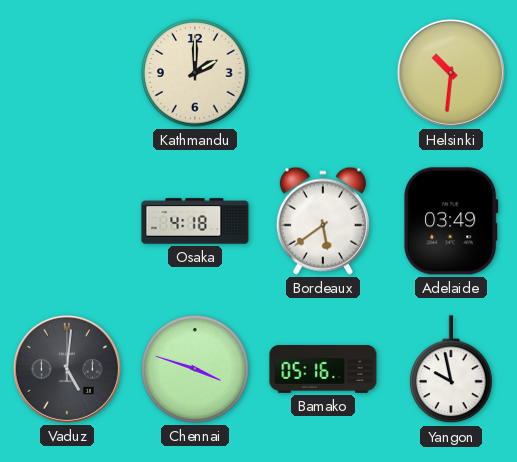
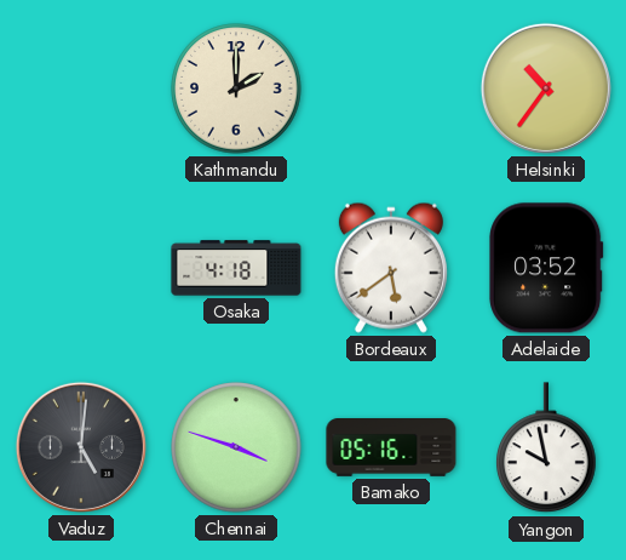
Helsinki: 10:31 -> 10:36
Adelaide: 03:49 -> 03:52
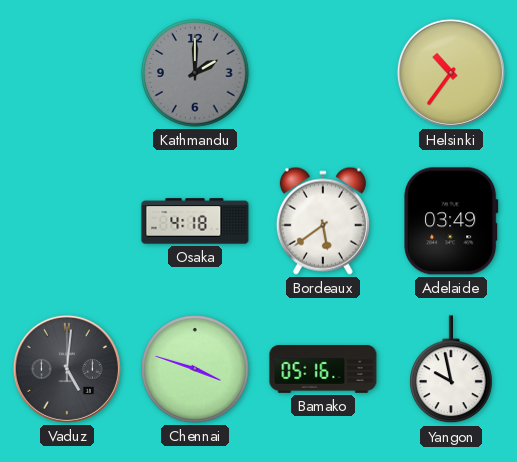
Kathmandu dial: cream -> grey
Adelaide: 03:52 -> 03:49
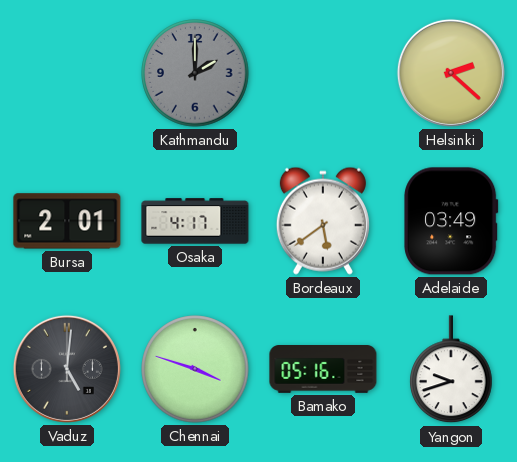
Helsinki: 10:36 -> 2:22
Bursa: none -> 2:01
Osaka: 4:18 -> 4:17
Yangon: 9:58 -> 9:42
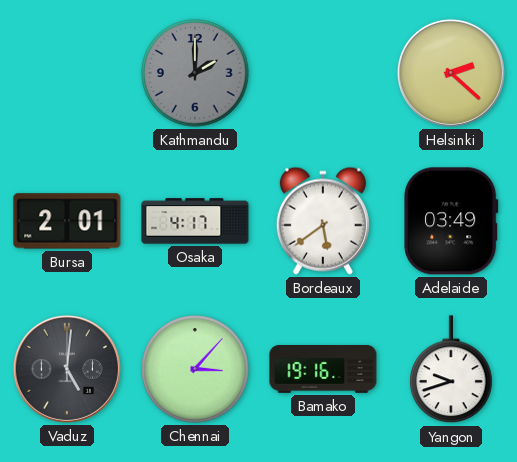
Chennai: 3:48 -> 3:07
Bamako: 05:16 -> 19:16
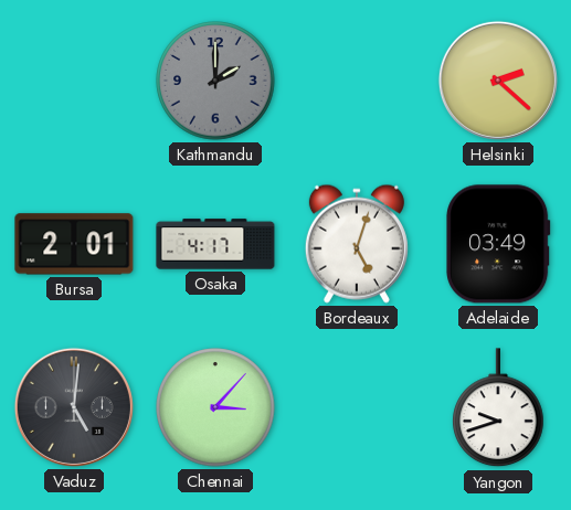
Bordeaux: 5:39 -> 5:03
Bamako: 19:16 -> none
